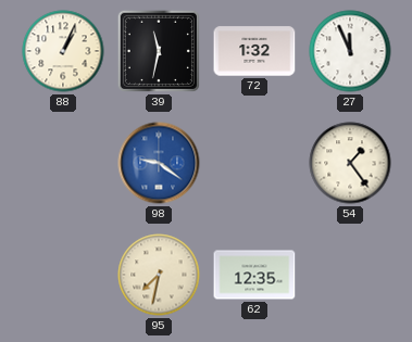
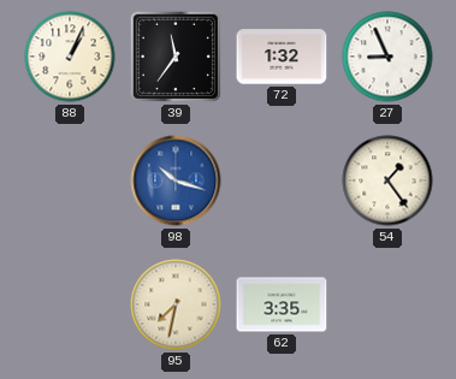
39: 11:32 -> 11:36
27: 11:56 -> 8:56
98: 9:21 -> 10:18
62: 12:35 -> 3:35
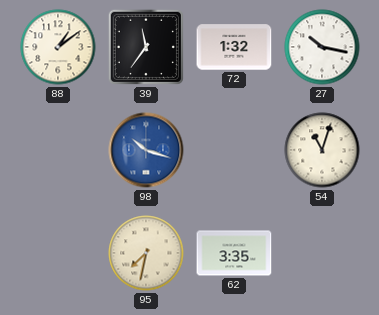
88: 1:04 -> 1:09
27: 8:56 -> 10:17
54: 1:24 -> 11:03
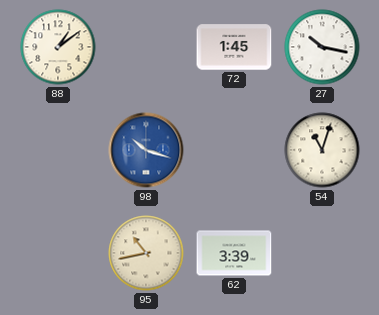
39: 11:36 -> none
72: 1:32 -> 1:45
95: 7:32 -> 10:43
62: 3:35 -> 3:39
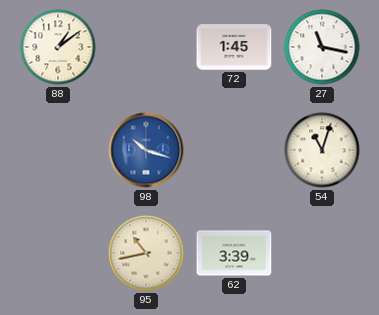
27: 10:17 -> 11:17
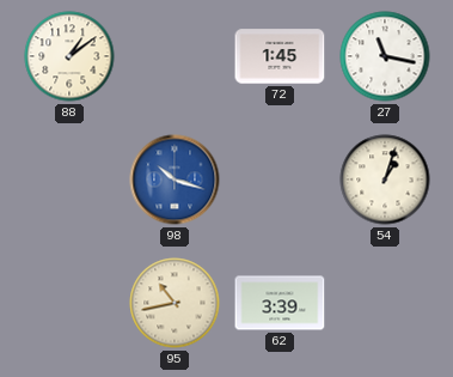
54: 11:03 -> 1:03
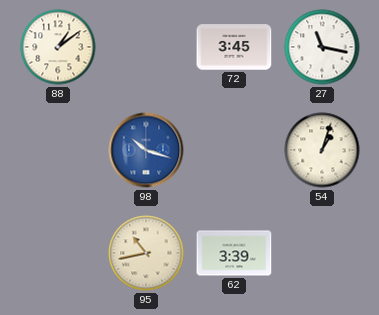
72: 1:45 -> 3:45
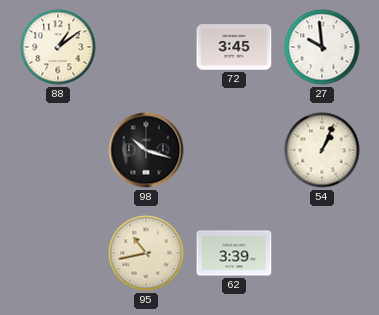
27: 11:17 -> 9:59
98 dial: blue -> black
54: 1:03 -> 1:04
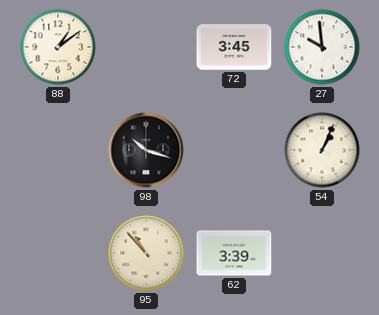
95: 10:43 -> 10:53
